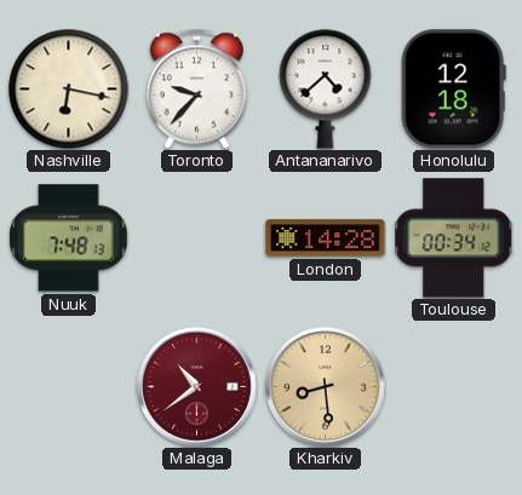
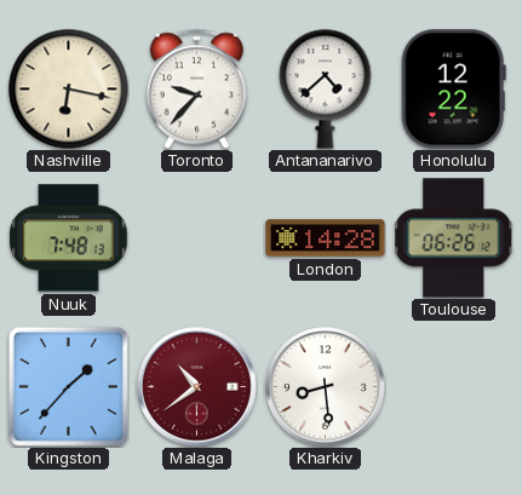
Honolulu: 12:18 -> 12:22
Toulouse: 00:34 -> 06:26
Kingston: none -> 1:37
Kharkiv dial: champagne -> white
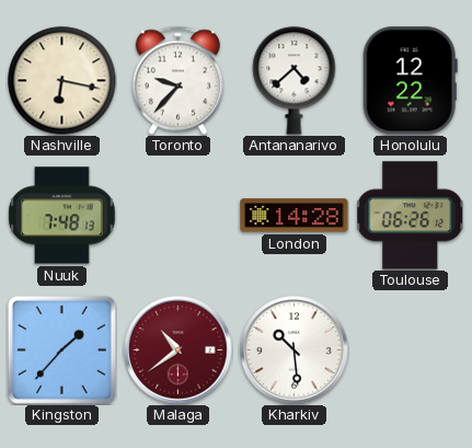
Kharkiv: 8:29 -> 10:29
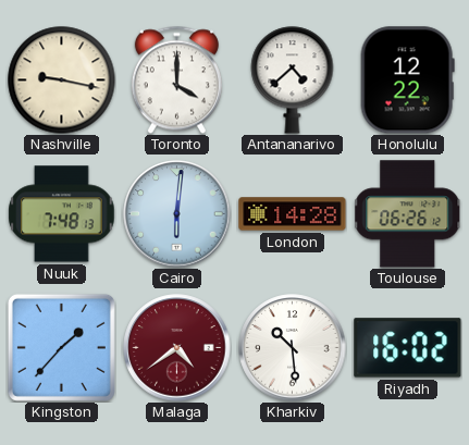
Nashville: 6:17 -> 9:17
Toronto: 9:37 -> 4:00
Cairo: none -> 6:01
Malaga: 10:39 -> 4:39
Riyadh: none -> 16:02
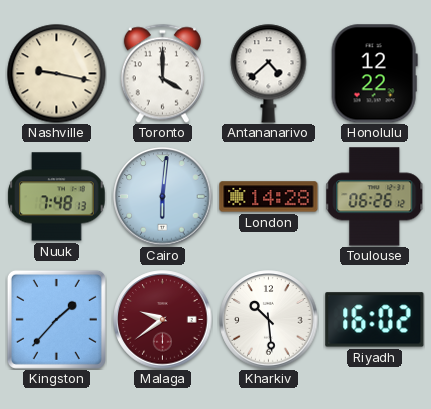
Malaga: 4:39 -> 9:39
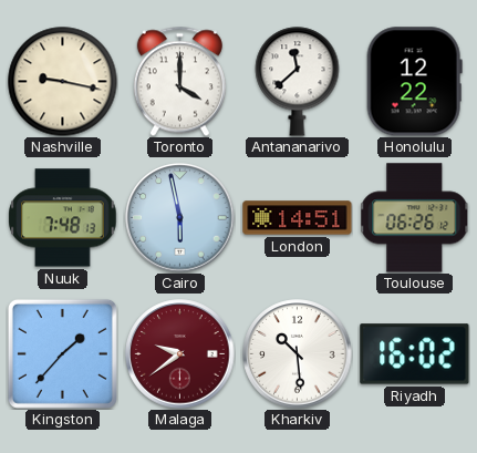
Antananarivo: 4:38 -> 11:38
Cairo: 6:01 -> 5:58
London: 14:28 -> 14:51
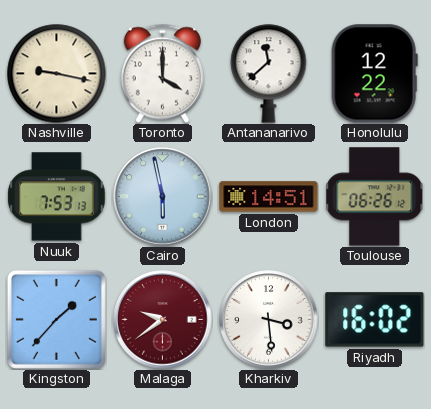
Nuuk: 7:48 -> 7:53
Kharkiv: 10:29 -> 3:29
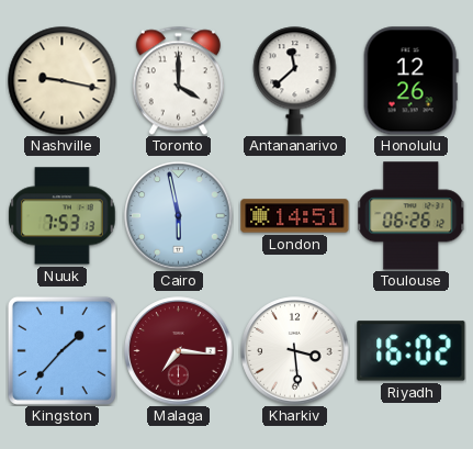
Honolulu: 12:22 -> 12:26
Malaga: 9:39 -> 7:16
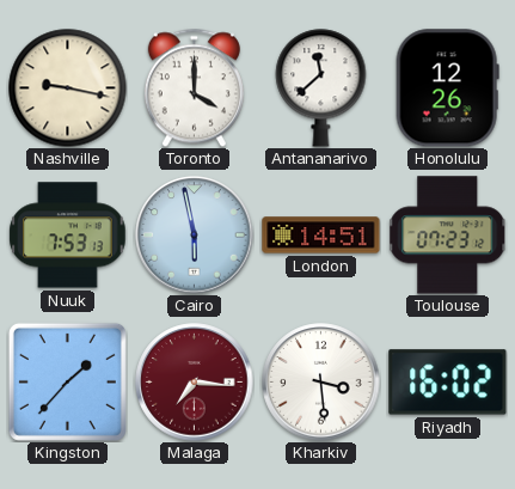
Toulouse: 06:26 -> 07:23
